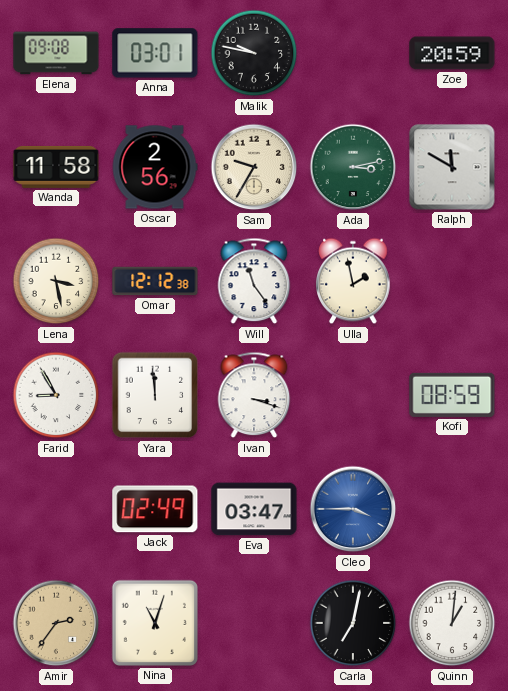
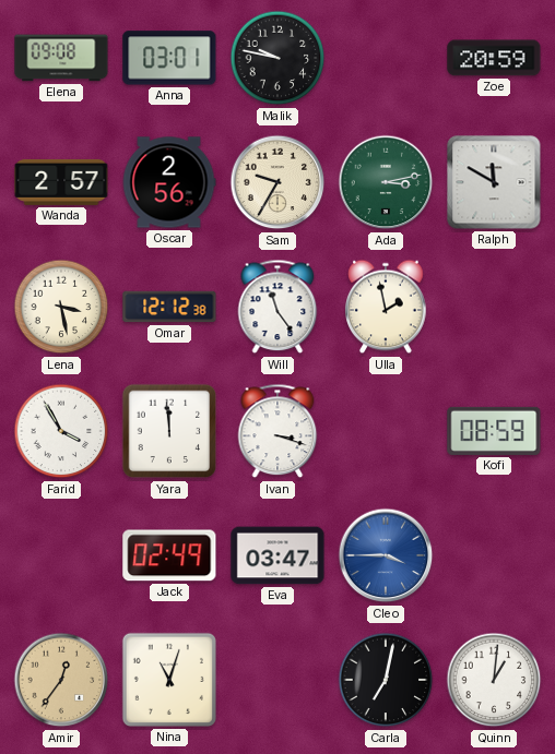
Wanda: 11:58 -> 2:57
Farid: 8:55 -> 3:55
Amir: 2:36 -> 12:36
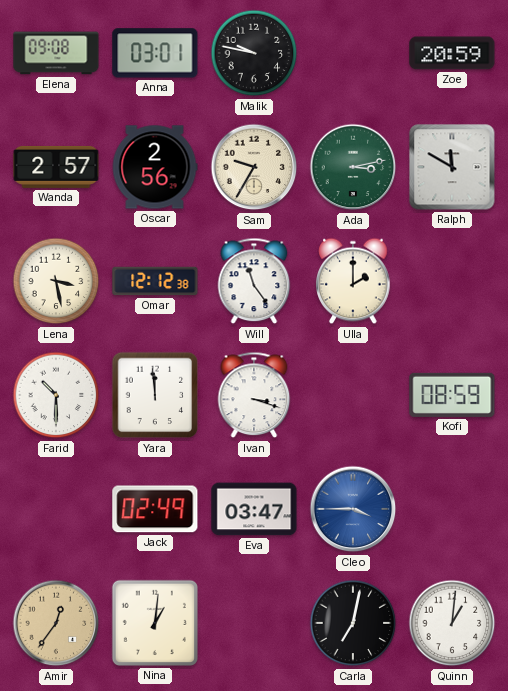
Ulla: 1:58 -> 2:00
Farid: 3:55 -> 10:30
Nina: 11:03 -> 1:01
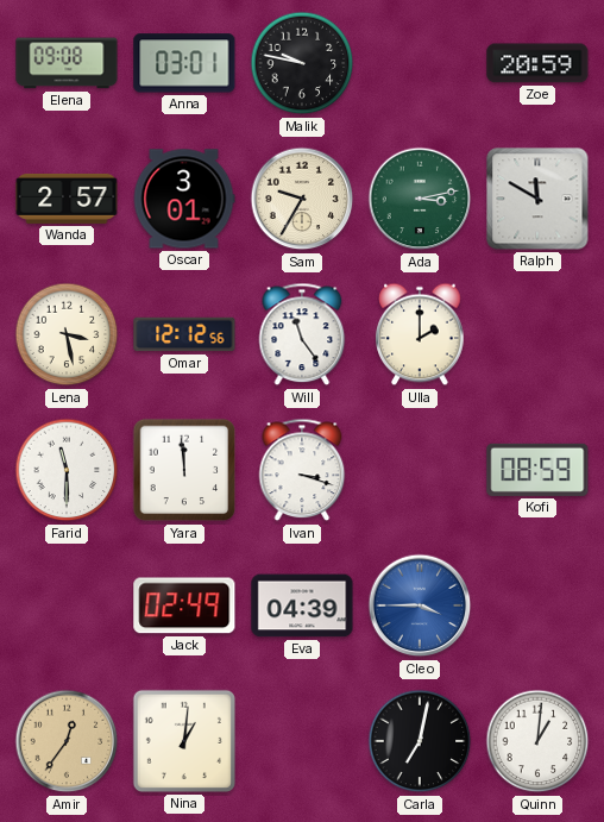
Oscar: 2:56 -> 3:01
Omar: 12:12:38 -> 12:12:56
Farid: 10:30 -> 11:30
Eva: 03:47 -> 04:39
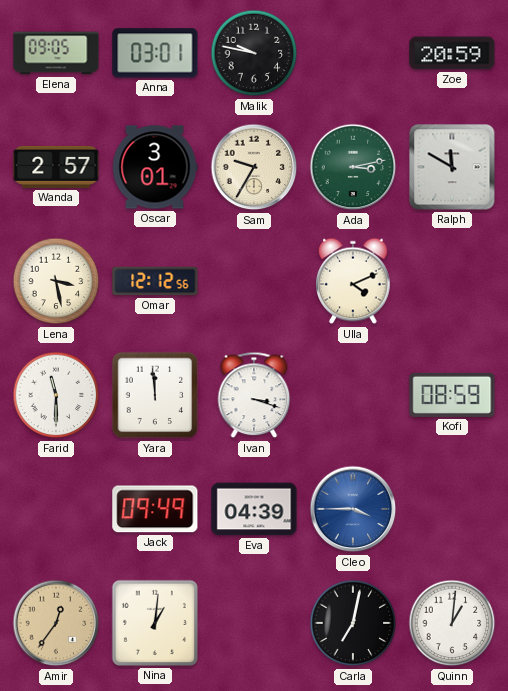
Elena: 09:08 -> 09:05
Will: 11:24 -> none
Ulla: 2:00 -> 4:11
Jack: 02:49 -> 09:49
